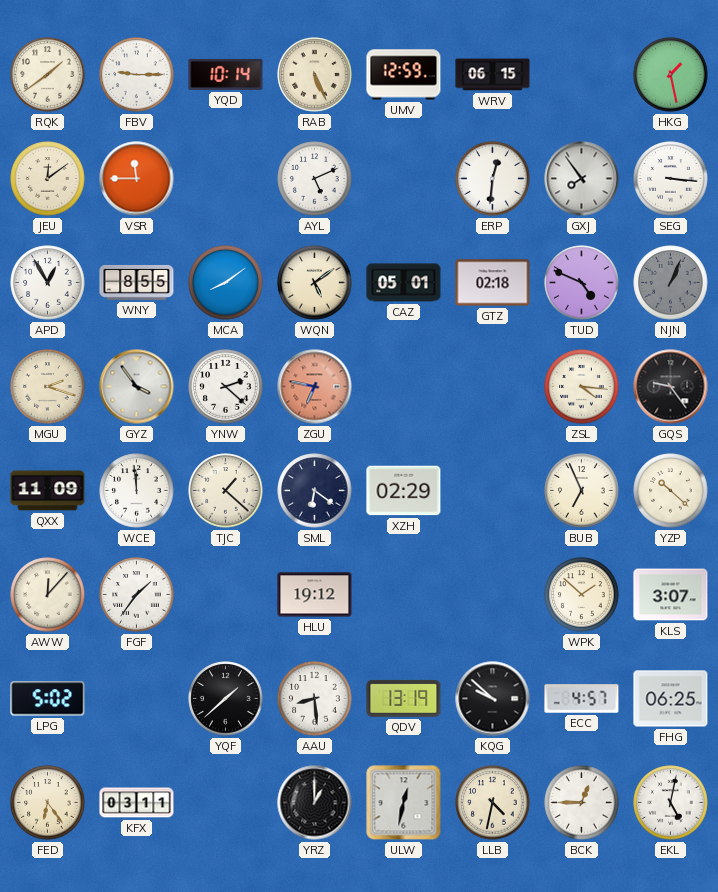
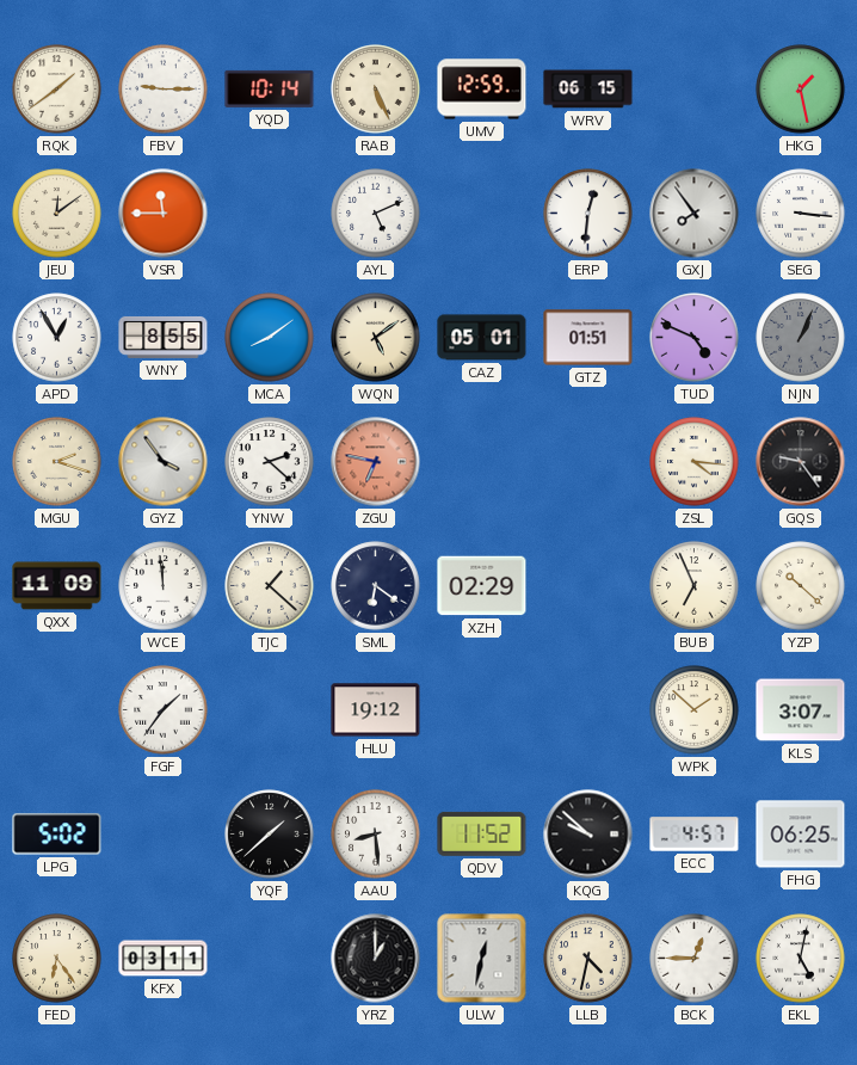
GTZ: 02:18 -> 01:51
AWW: 12:07 -> none
QDV: 13:19 -> 11:52
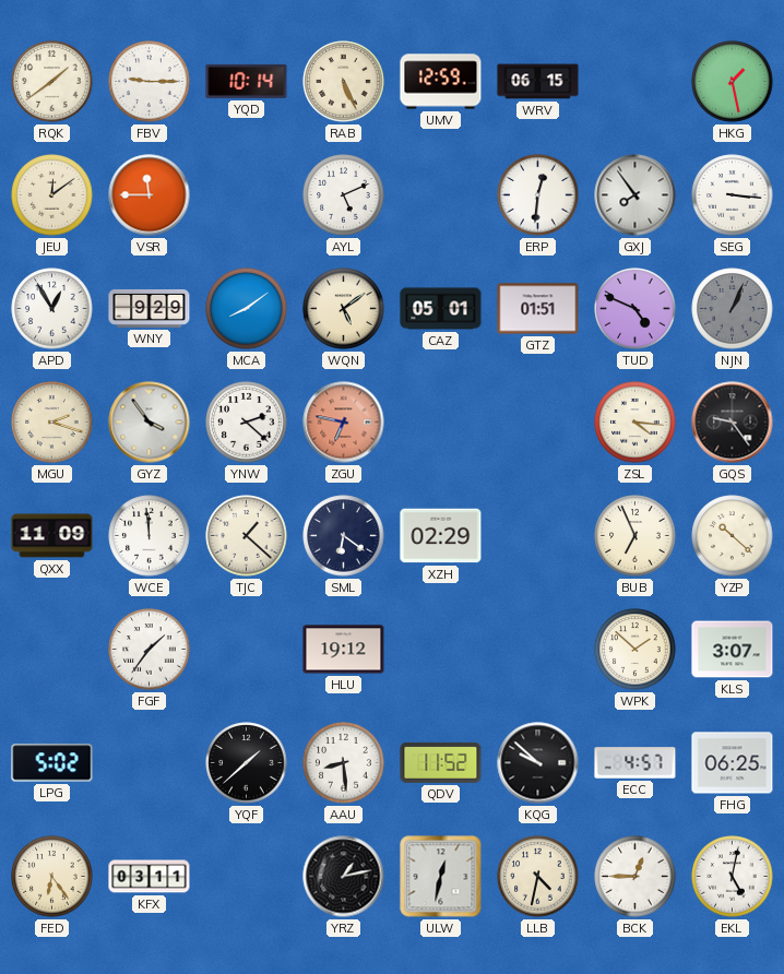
WNY: 8:55 -> 9:29
YRZ: 1:00 -> 1:13
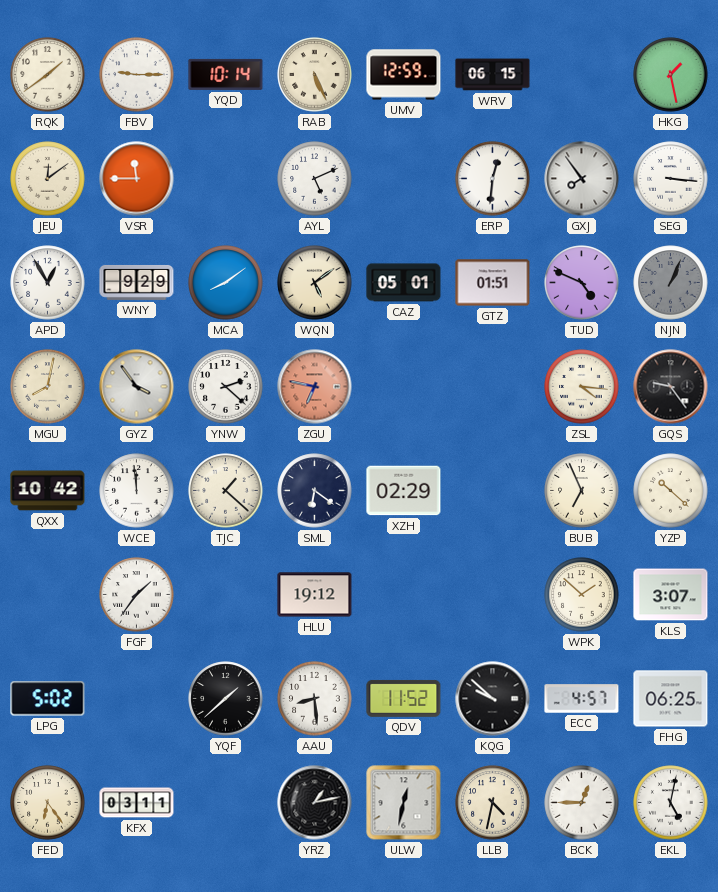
MGU: 2:18 -> 8:02
QXX: 11:09 -> 10:42
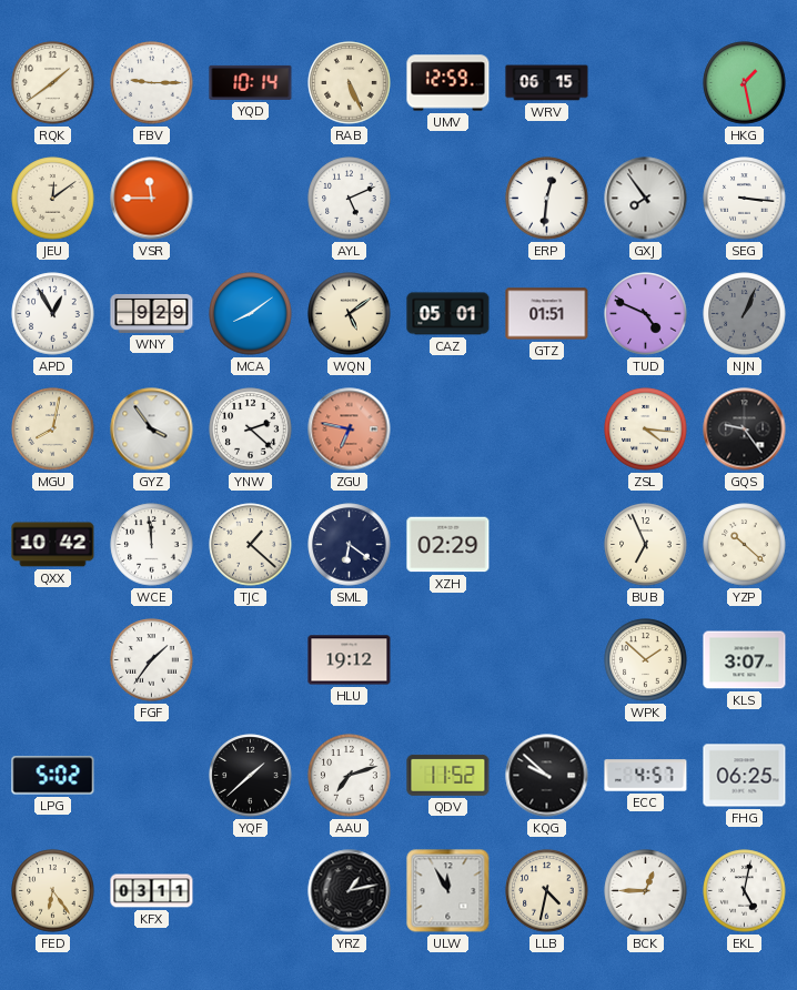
AAU: 8:29 -> 7:12
ULW: 12:32 -> 11:55
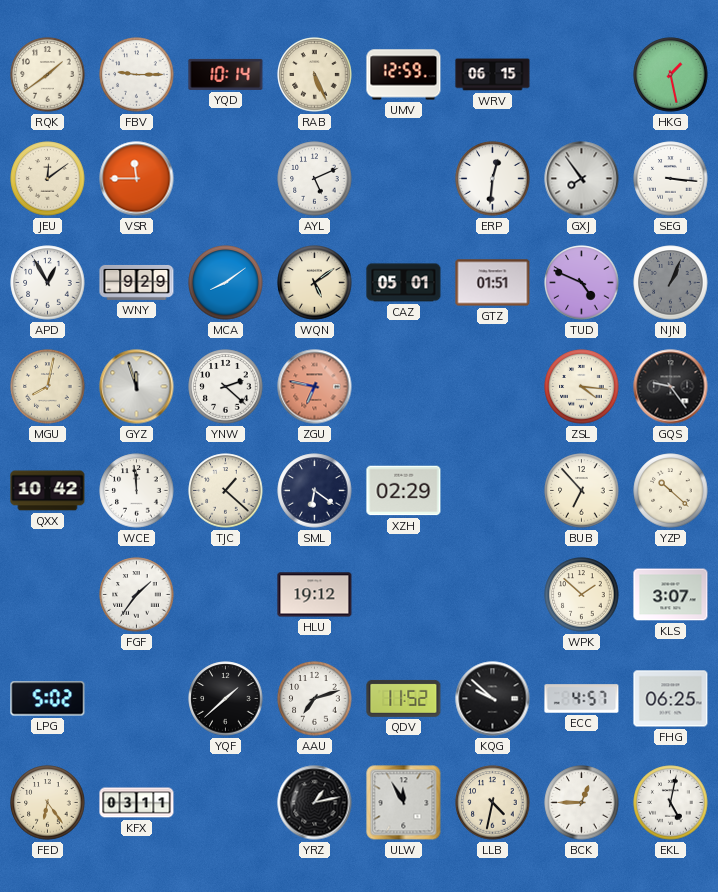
GYZ: 3:54 -> 11:57
BUB: 6:56 -> 6:53
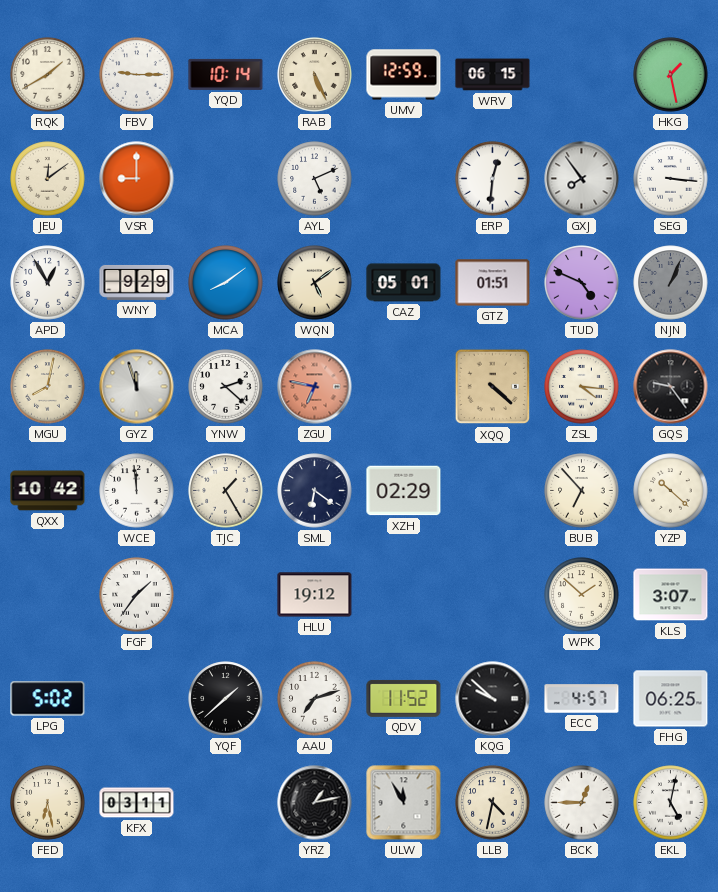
RQK: 1:39 -> 1:40
VSR: 11:45 -> 9:00
XQQ: none -> 4:22
TJC: 1:22 -> 1:25
FED: 6:24 -> 6:28
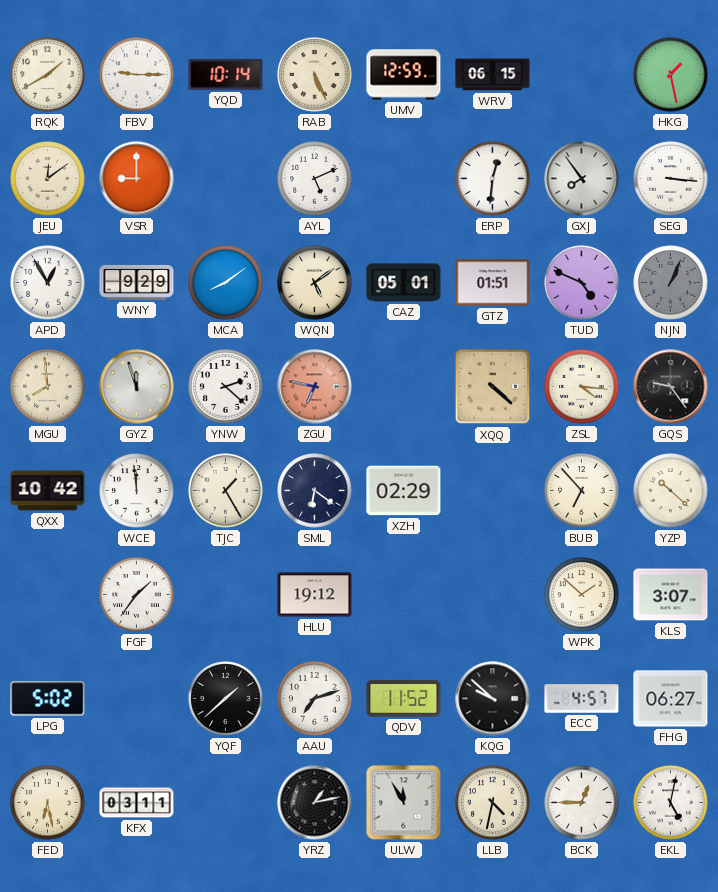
MGU: 8:02 -> 7:59
FHG: 06:25 -> 06:27
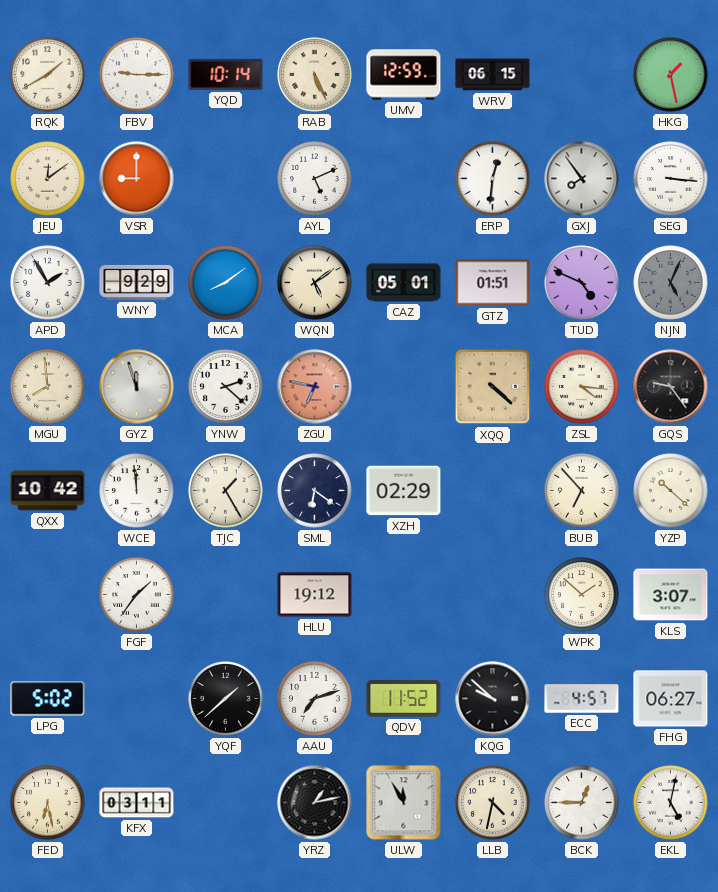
APD: 12:55 -> 1:55
NJN: 1:04 -> 5:04
